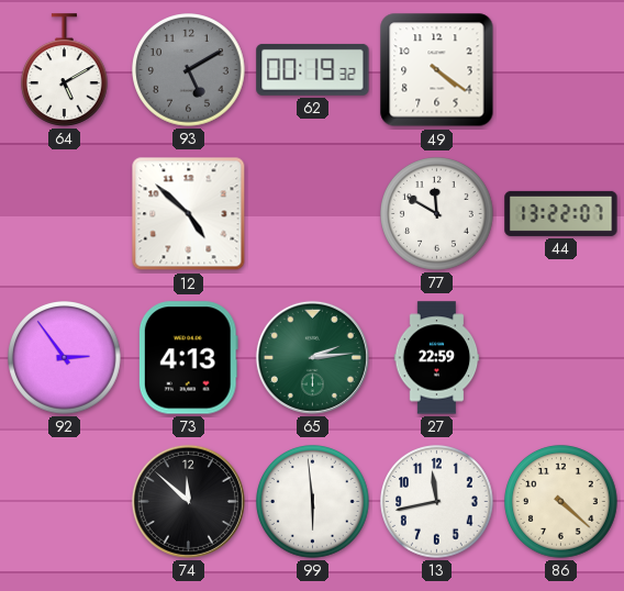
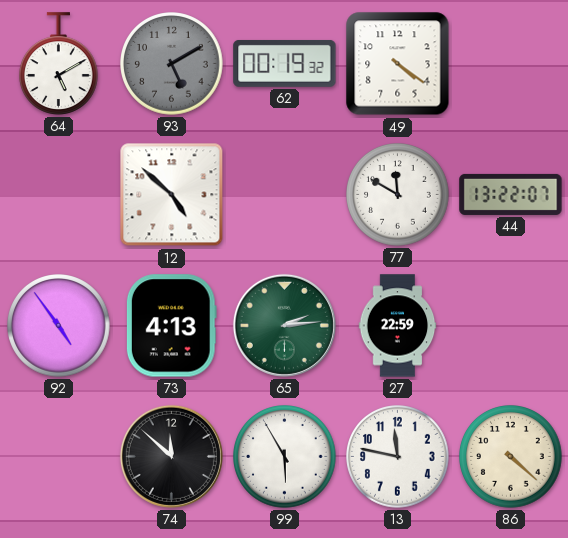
92: 2:54 -> 4:54
99: 5:59 -> 5:55
13: 11:43 -> 11:47
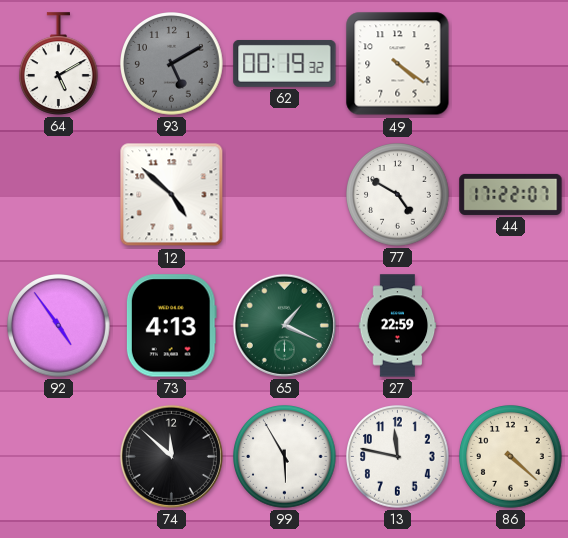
77: 11:50 -> 4:50
44: 13:22 -> 17:22
65: 2:14 -> 1:19
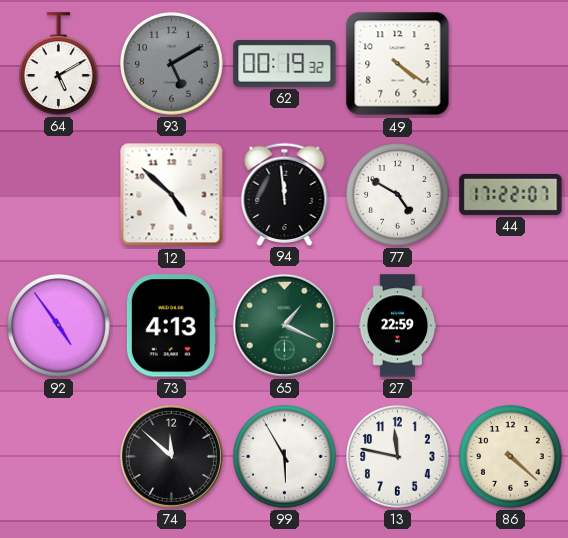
94: none -> 11:59
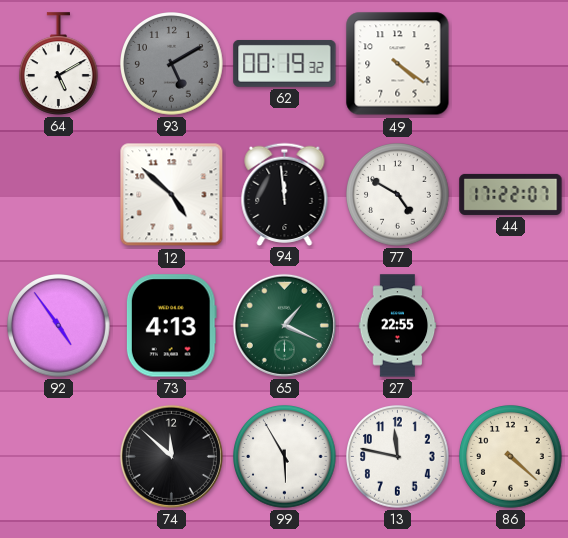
27: 22:59 -> 22:55
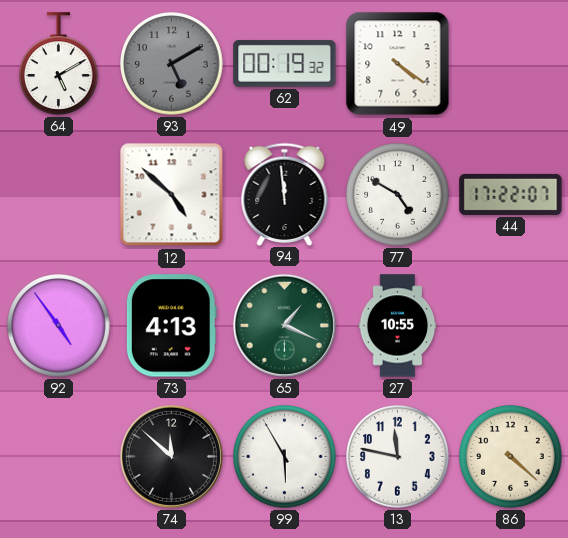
27: 22:55 -> 10:55
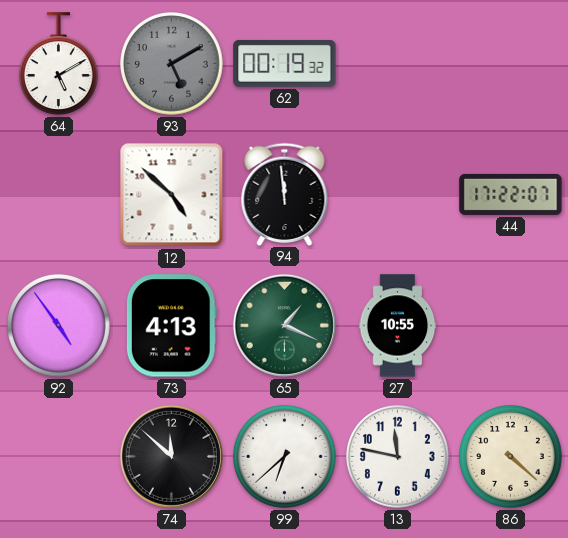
49: 4:21 -> none
77: 4:50 -> none
99: 5:55 -> 6:38
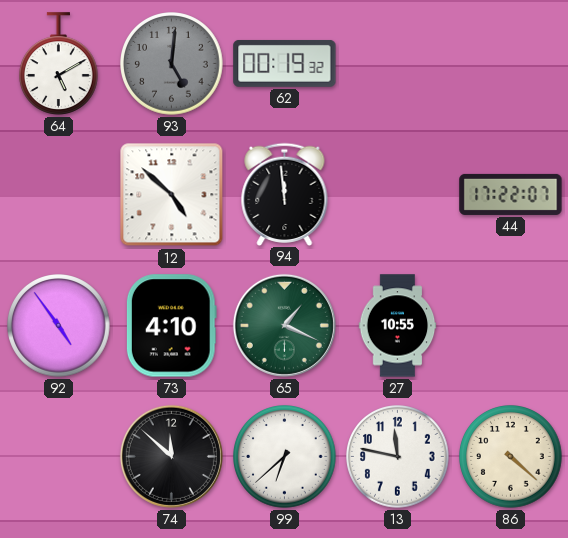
93: 5:10 -> 5:01
73: 4:13 -> 4:10
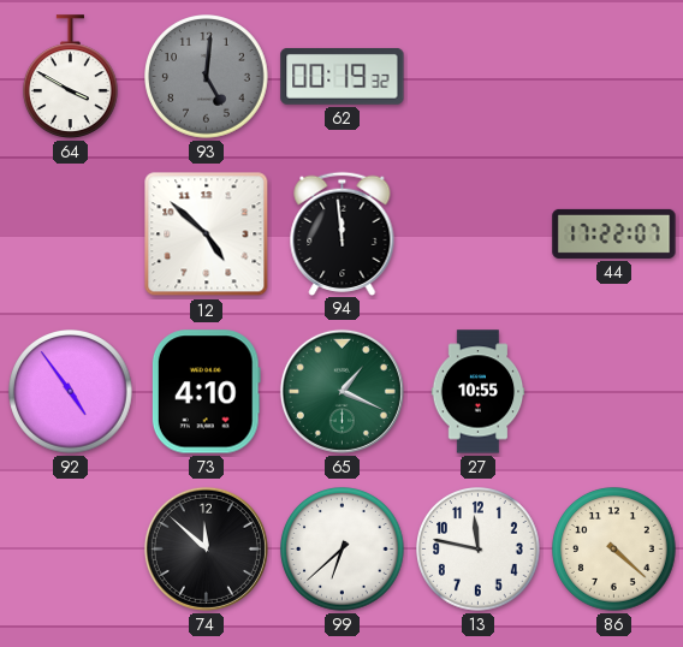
64: 5:10 -> 3:50
